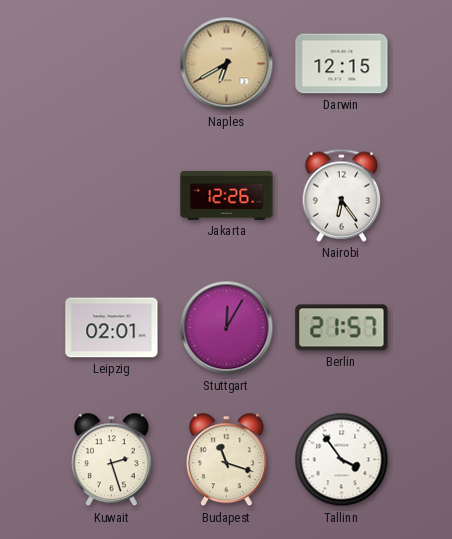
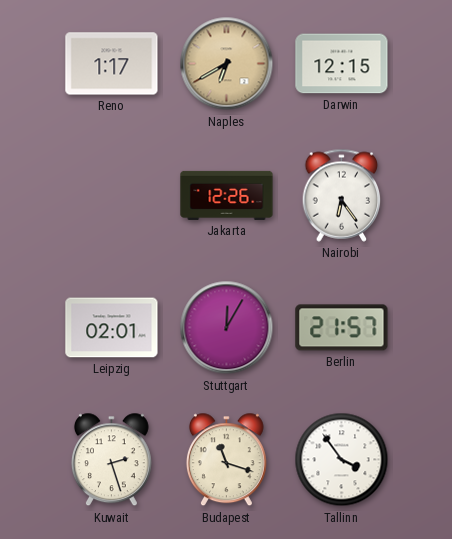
Reno: none -> 1:17
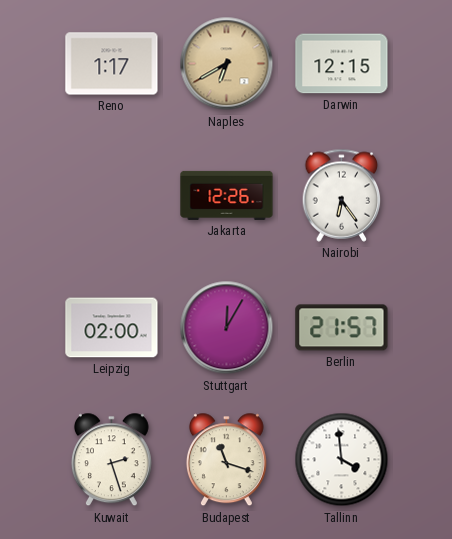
Leipzig: 02:01 -> 02:00
Tallinn: 3:54 -> 3:59
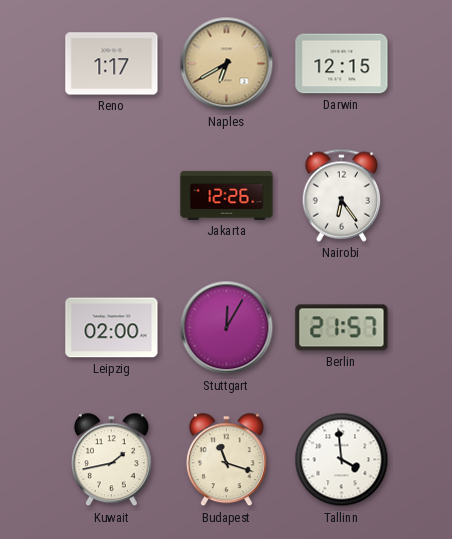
Kuwait: 2:27 -> 1:43
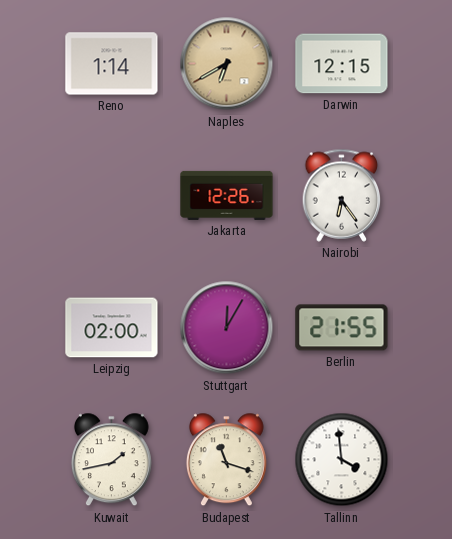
Reno: 1:17 -> 1:14
Berlin: 21:57 -> 21:55
